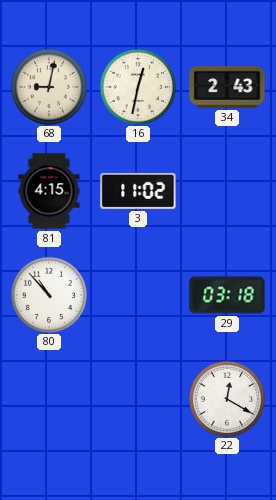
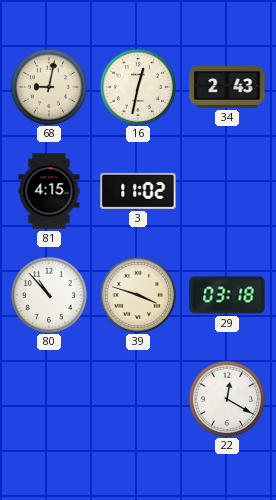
39: none -> 3:48
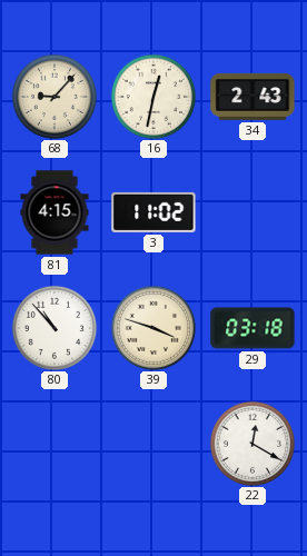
68: 9:02 -> 9:07
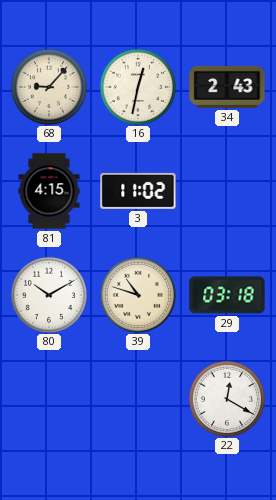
80: 10:53 -> 10:10
39: 3:48 -> 10:48
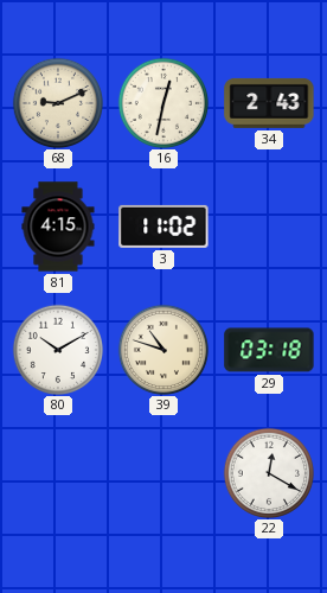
68: 9:07 -> 9:11
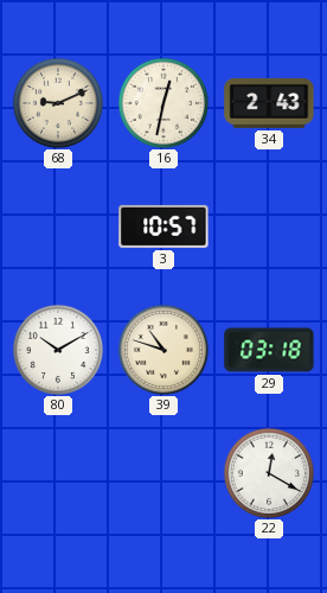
81: 4:15 -> none
3: 11:02 -> 10:57
